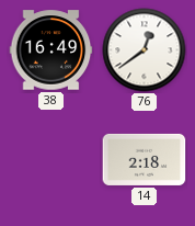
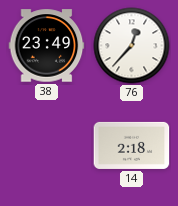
38: 16:49 -> 23:49
76: 12:39 -> 12:37
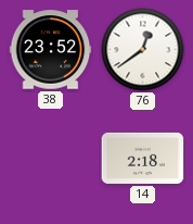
38: 23:49 -> 23:52
76: 12:37 -> 12:39
